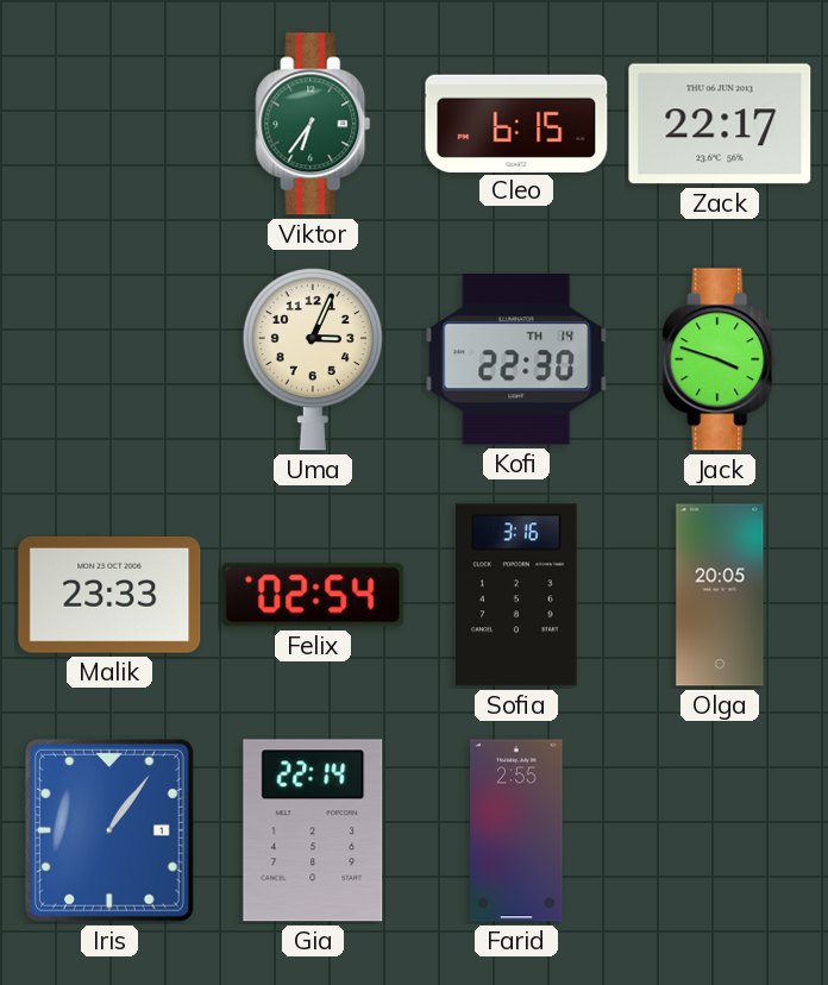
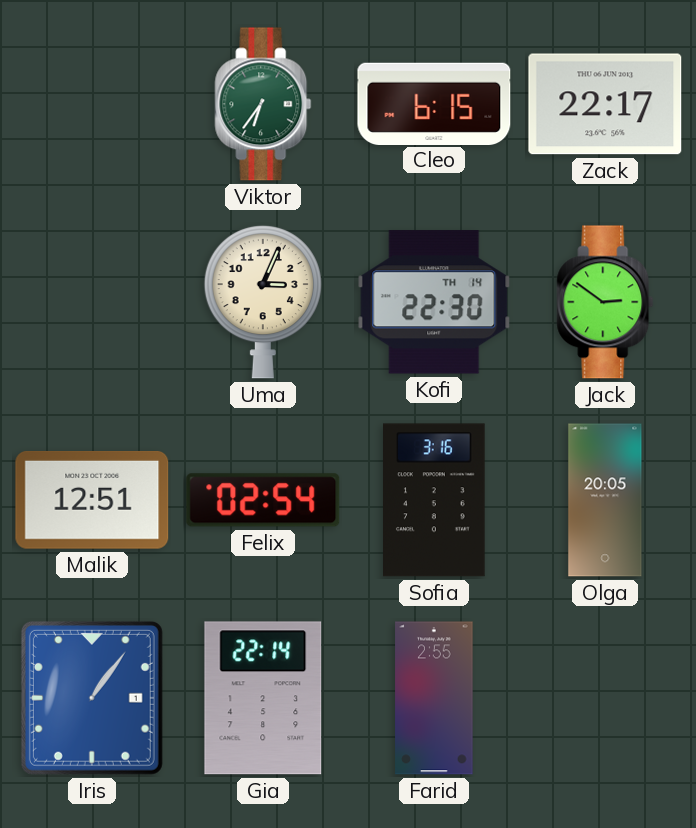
Jack: 3:48 -> 2:51
Malik: 23:33 -> 12:51
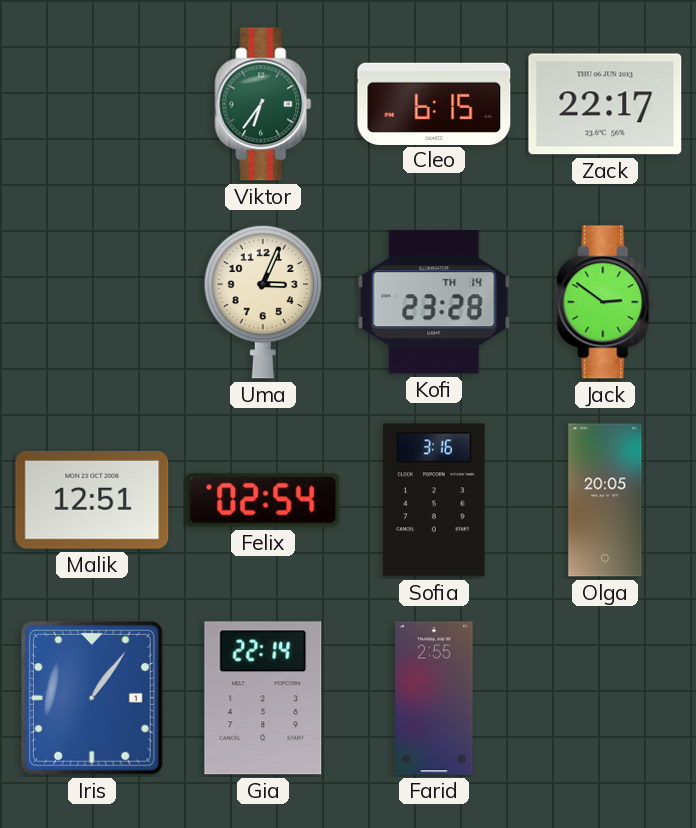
Kofi: 22:30 -> 23:28
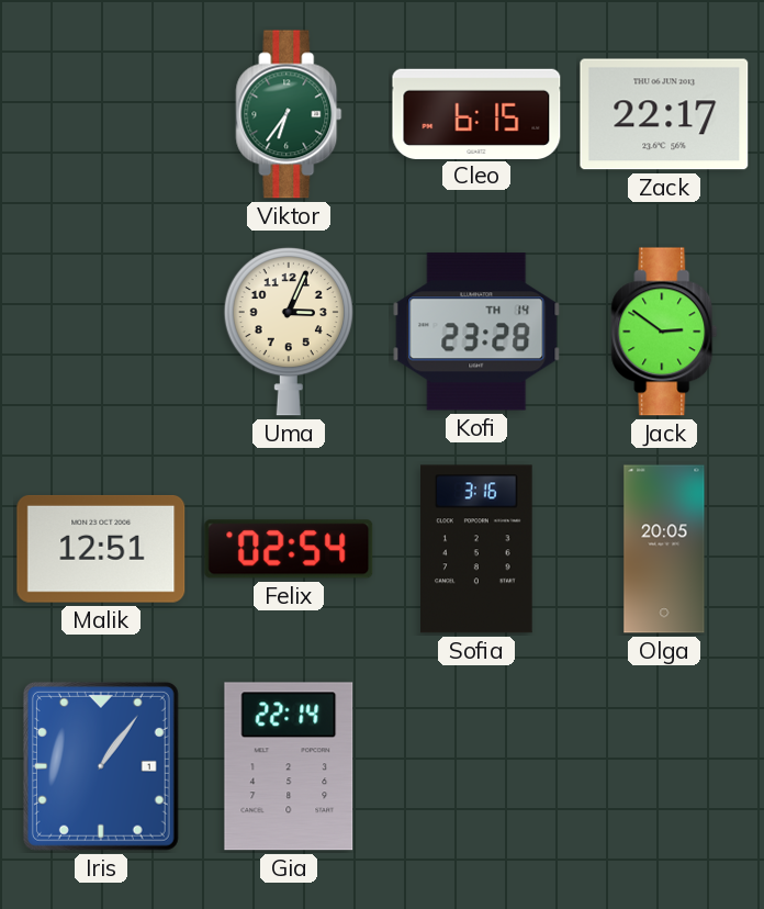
Farid: 2:55 -> none
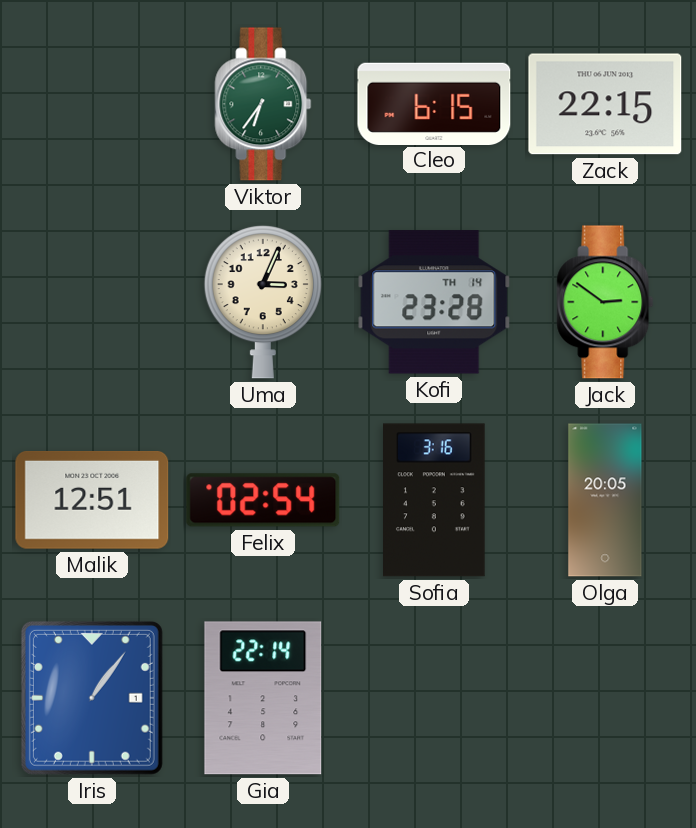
Zack: 22:17 -> 22:15
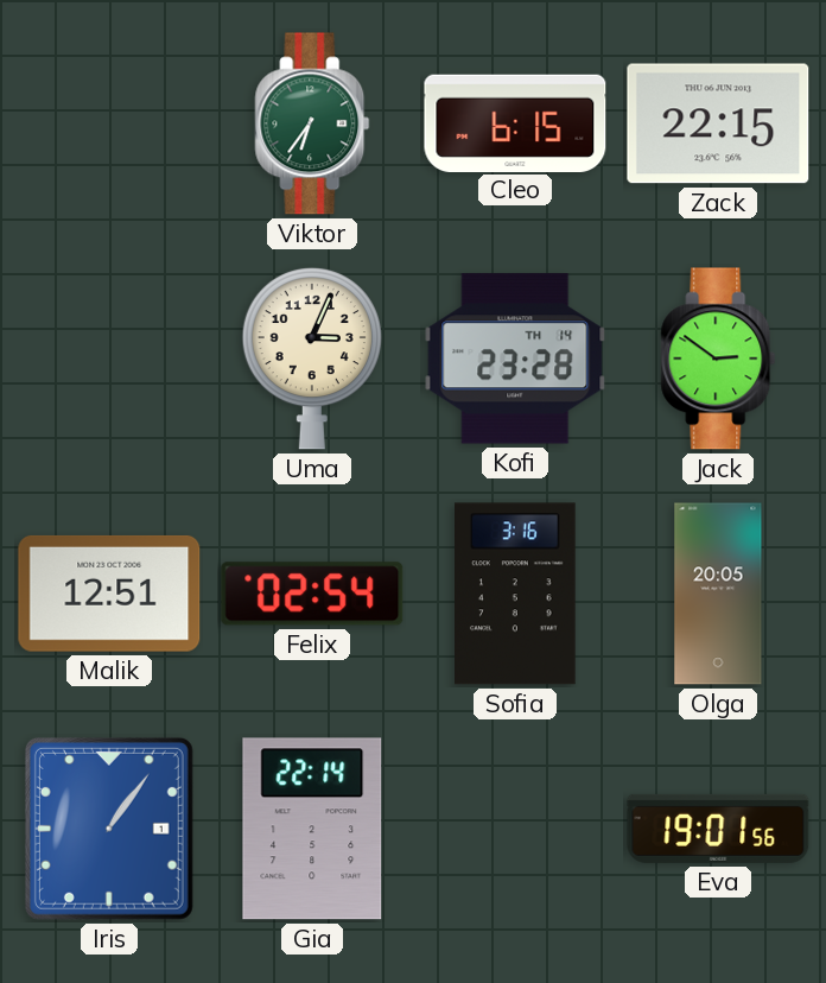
Eva: none -> 19:01
